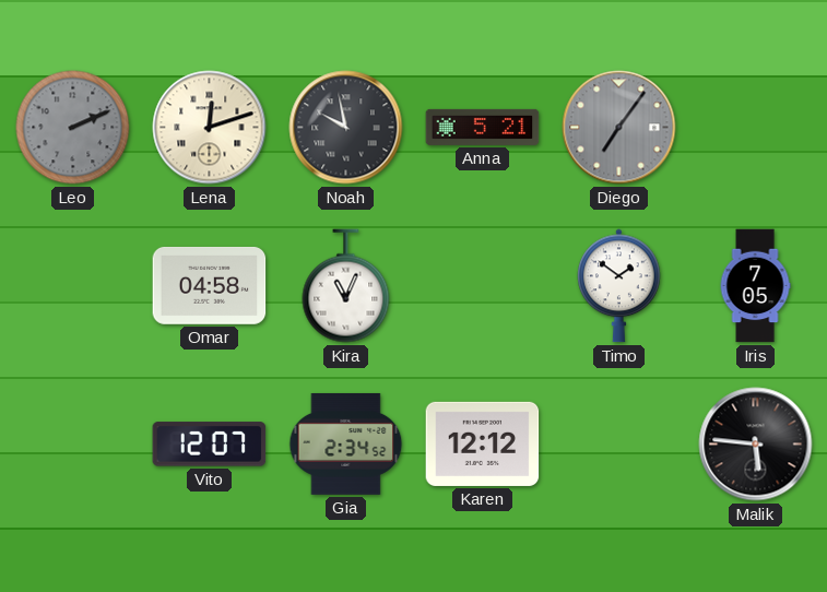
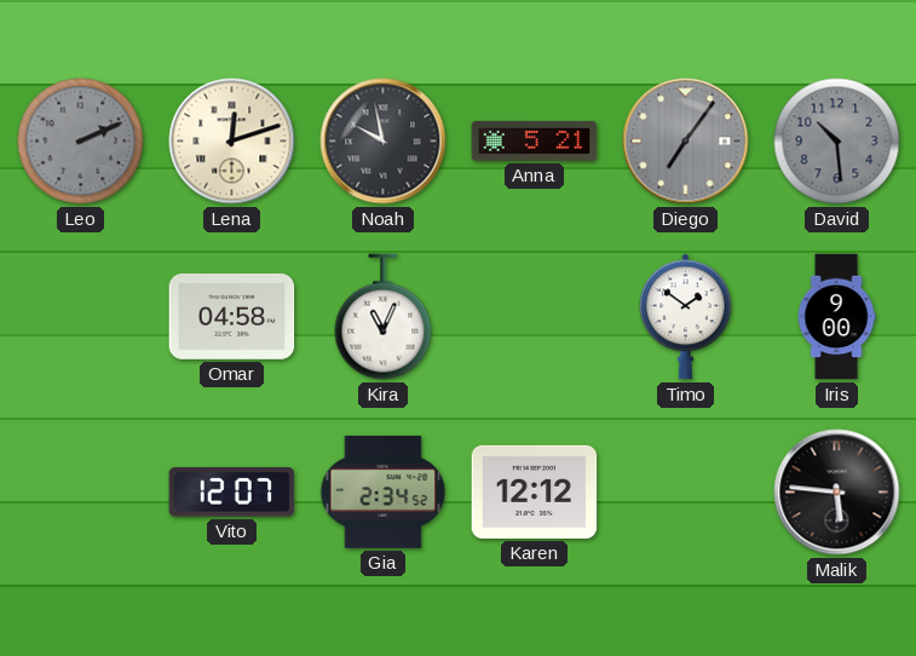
David: none -> 10:29
Iris: 7:05 -> 9:00
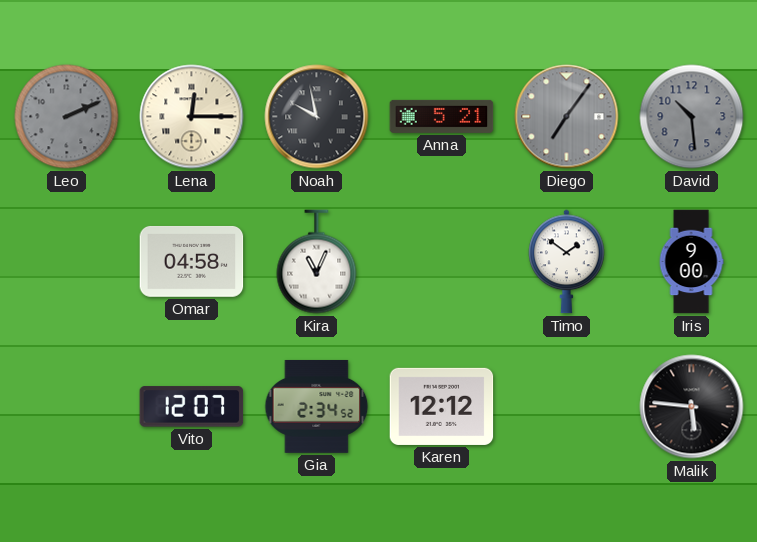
Lena: 12:12 -> 12:15
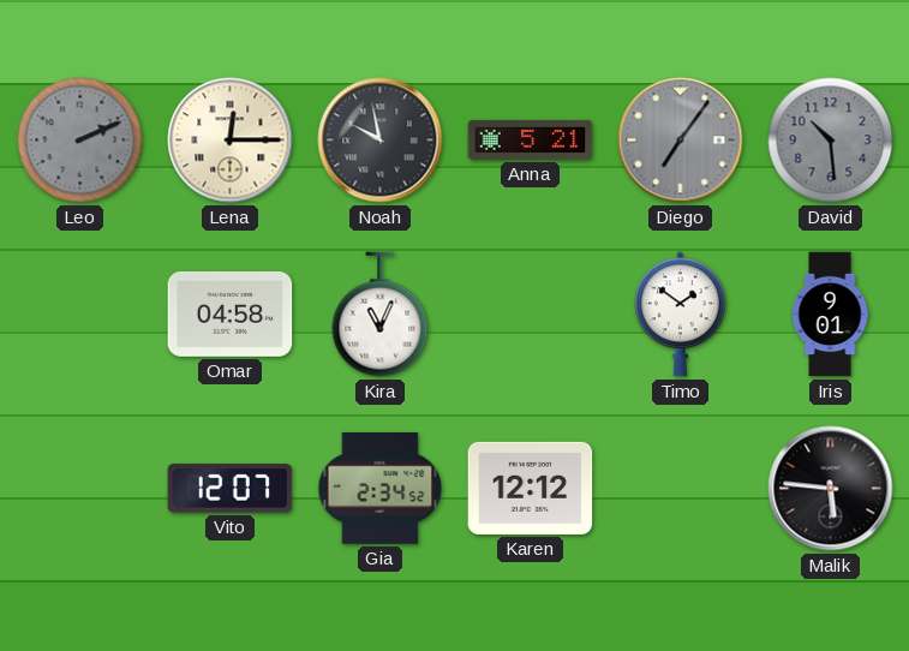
Iris: 9:00 -> 9:01
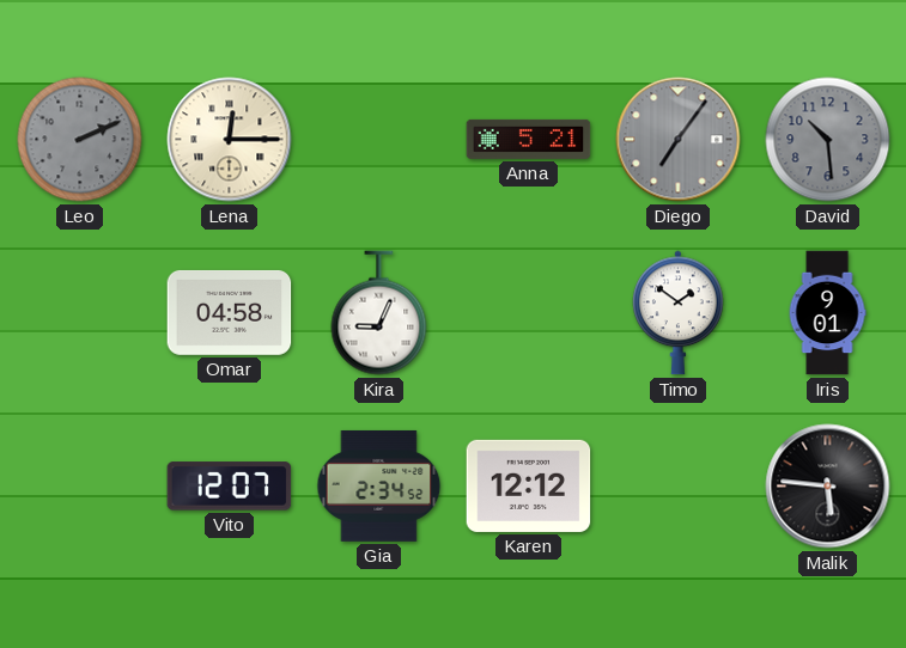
Noah: 9:58 -> none
Kira: 11:04 -> 9:04
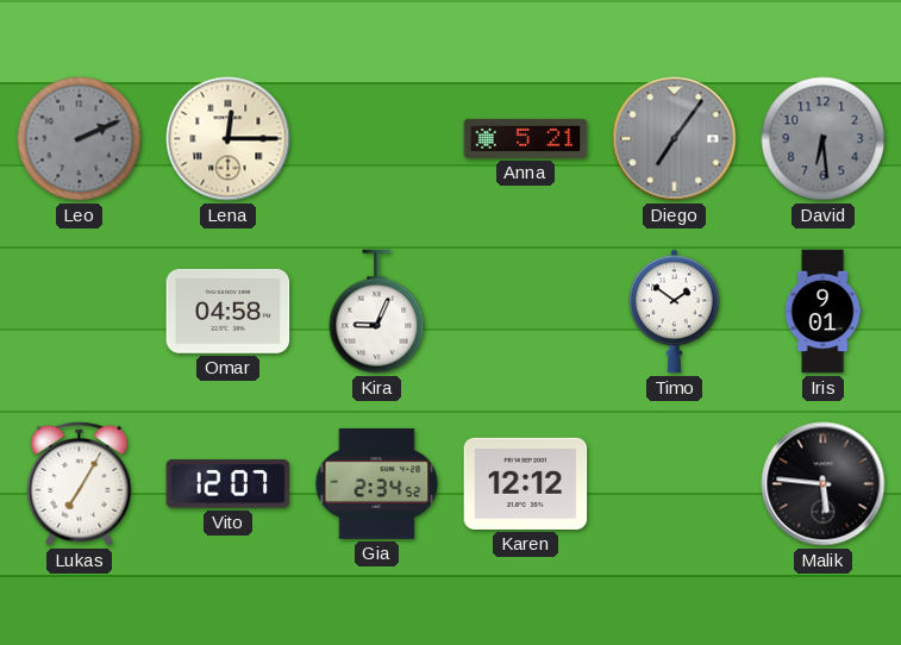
David: 10:29 -> 6:29
Lukas: none -> 7:05
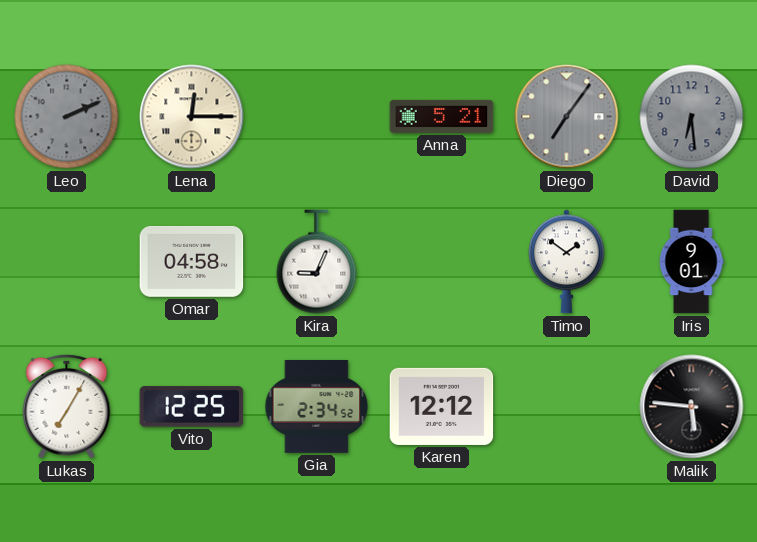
Vito: 12:07 -> 12:25
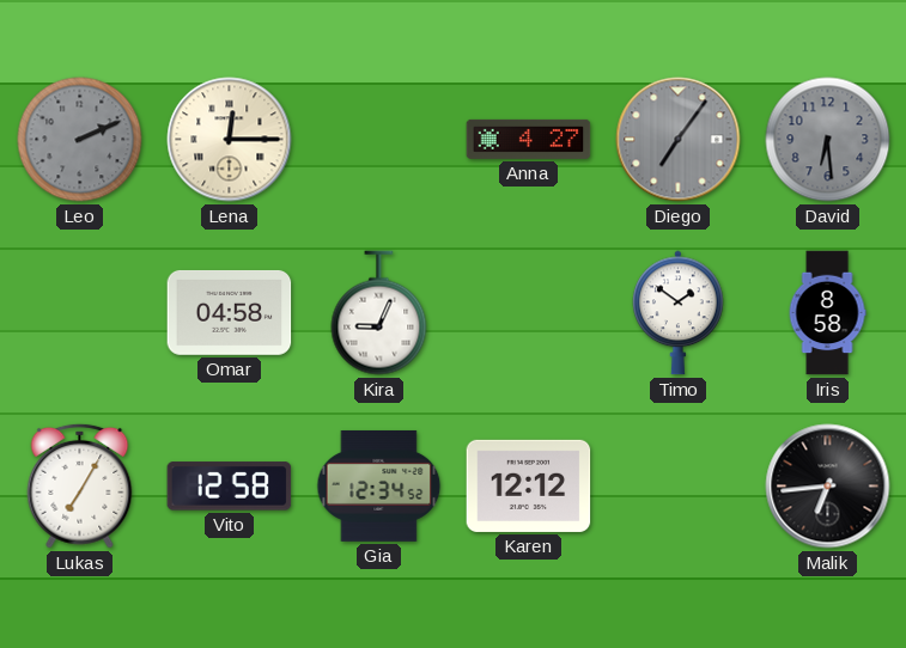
Anna: 5:21 -> 4:27
Iris: 9:01 -> 8:58
Vito: 12:25 -> 12:58
Gia: 2:34 -> 12:34
Malik: 5:46 -> 6:44
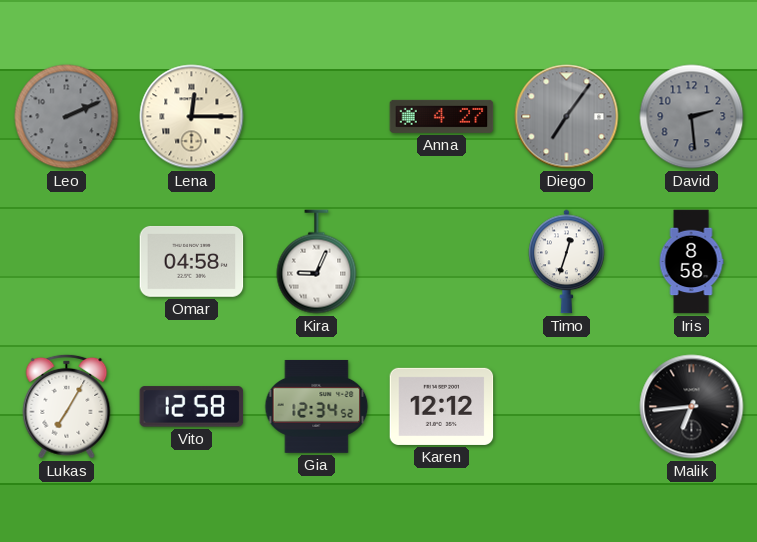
David: 6:29 -> 2:29
Timo: 1:51 -> 12:33
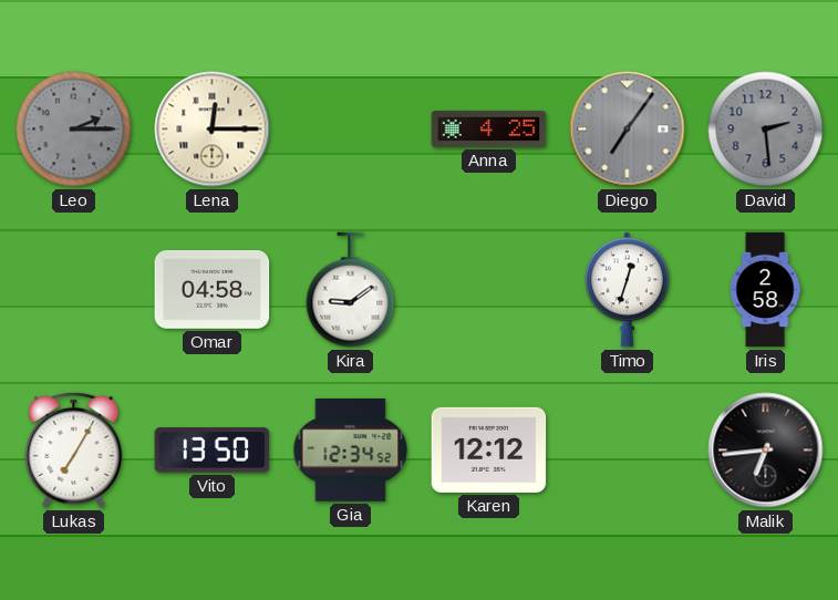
Leo: 2:11 -> 2:15
Anna: 4:27 -> 4:25
Kira: 9:04 -> 9:09
Iris: 8:58 -> 2:58
Vito: 12:58 -> 13:50
